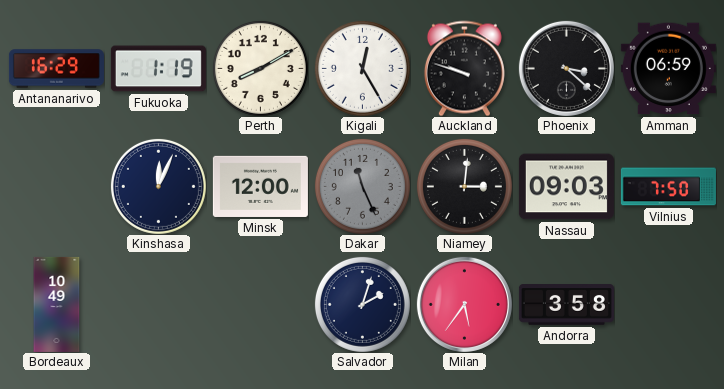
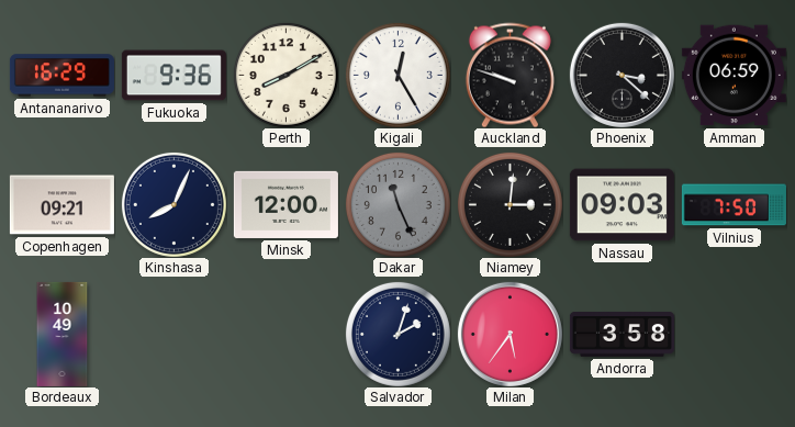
Fukuoka: 1:19 -> 9:36
Copenhagen: none -> 09:21
Kinshasa: 12:04 -> 8:04
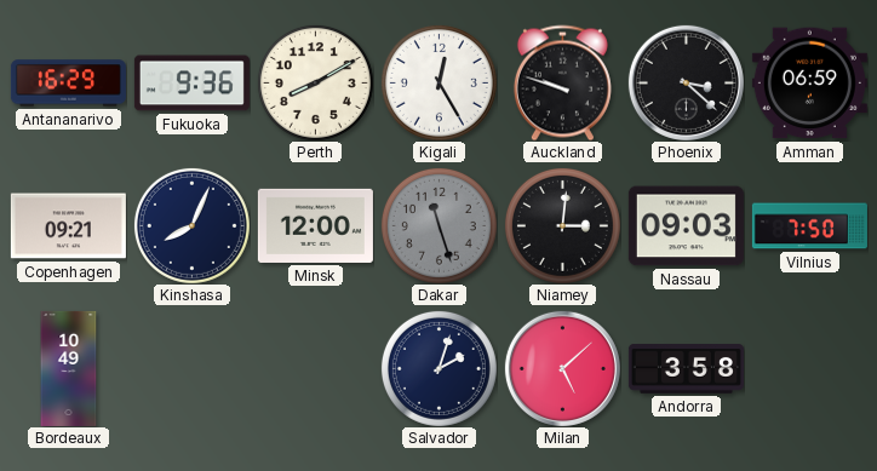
Dakar: 11:26 -> 11:27
Milan: 5:36 -> 5:08
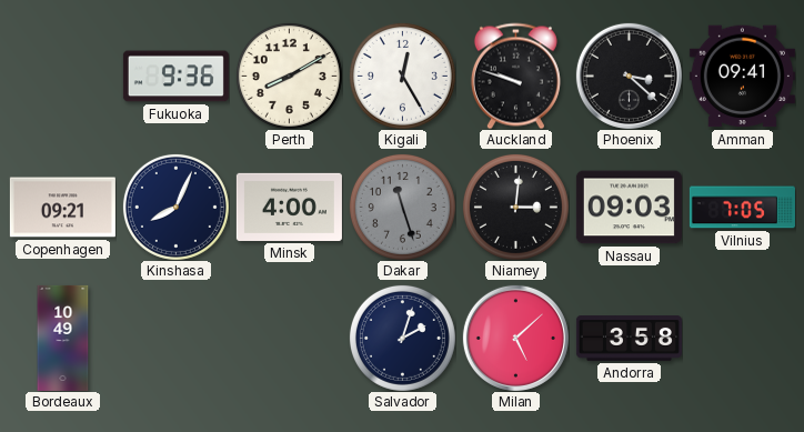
Antananarivo: 16:29 -> none
Amman: 06:59 -> 09:41
Minsk: 12:00 -> 4:00
Vilnius: 7:50 -> 7:05
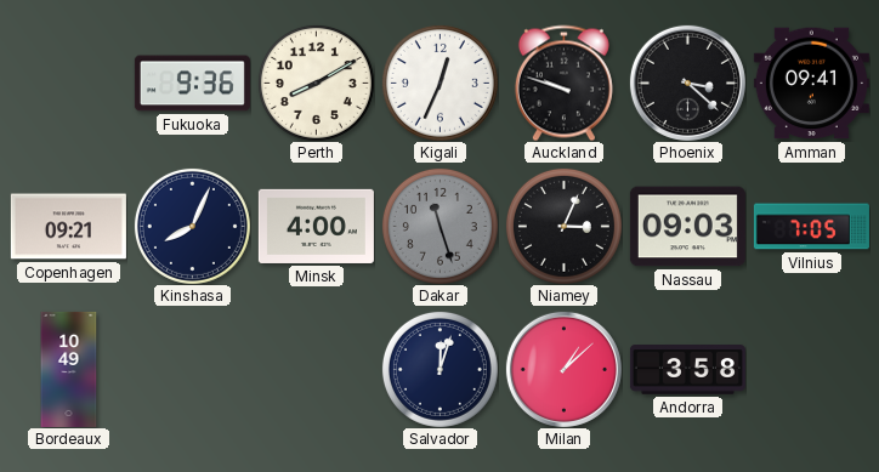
Kigali: 12:25 -> 12:34
Niamey: 3:01 -> 3:04
Salvador: 2:03 -> 12:03
Milan: 5:08 -> 1:08
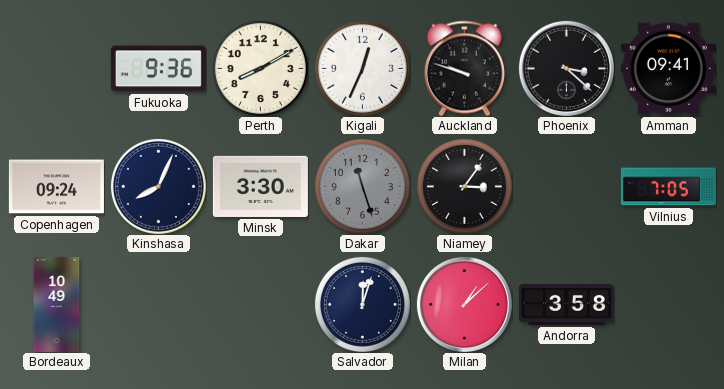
Copenhagen: 09:21 -> 09:24
Minsk: 4:00 -> 3:30
Niamey: 3:04 -> 3:06
Nassau: 09:03 -> none
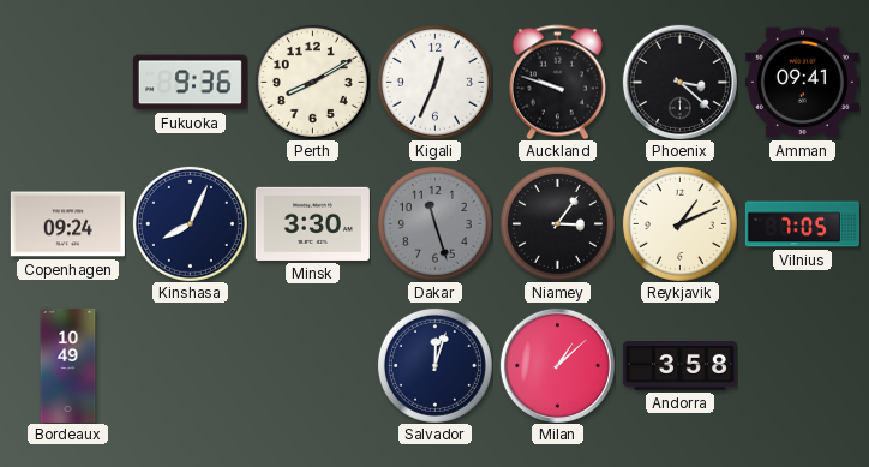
Reykjavik: none -> 1:11
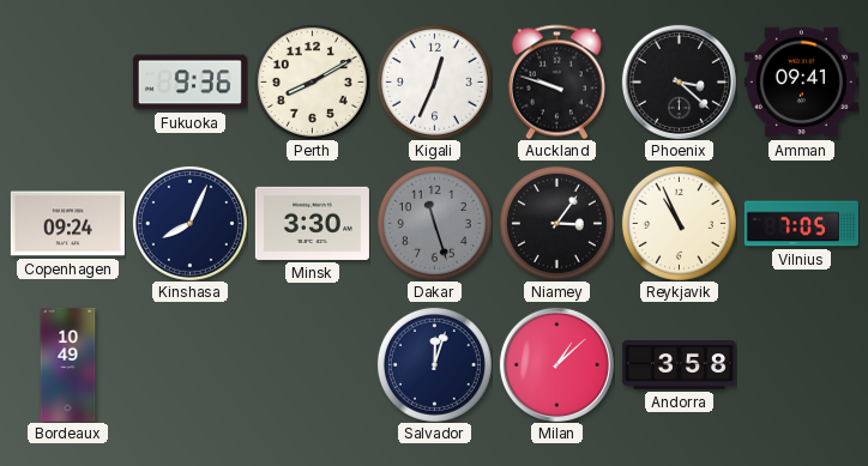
Reykjavik: 1:11 -> 10:56
